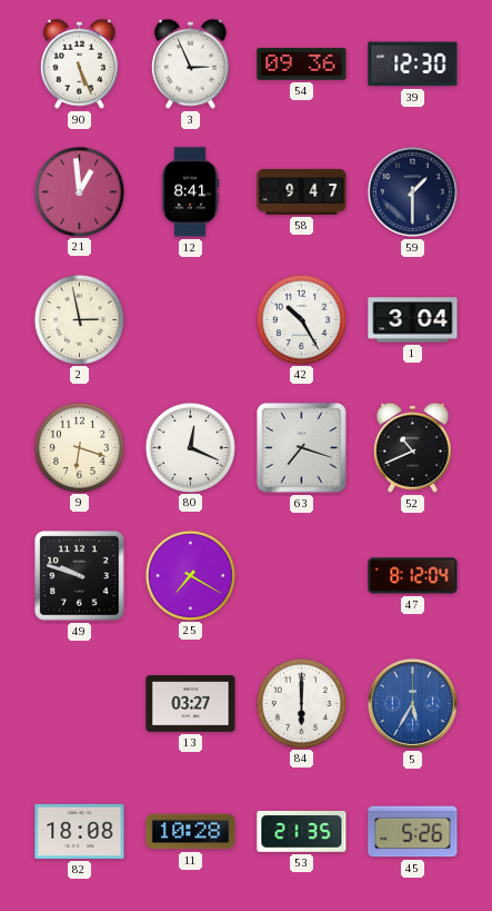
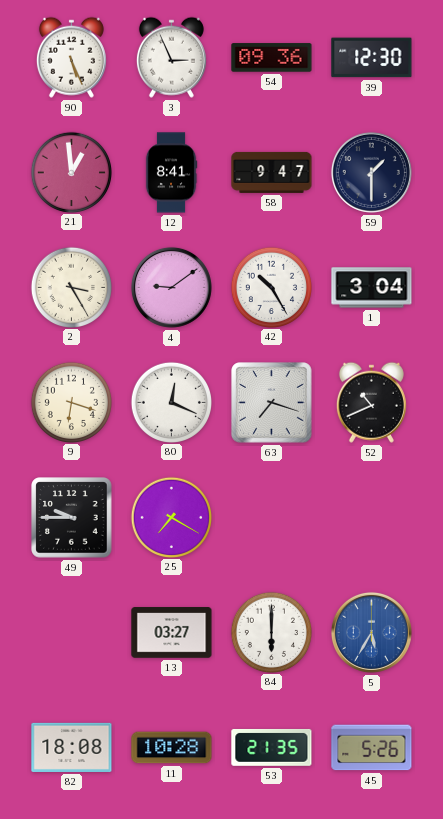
2: 2:58 -> 3:25
4: none -> 9:09
49: 9:48 -> 9:45
47: 8:12 -> none
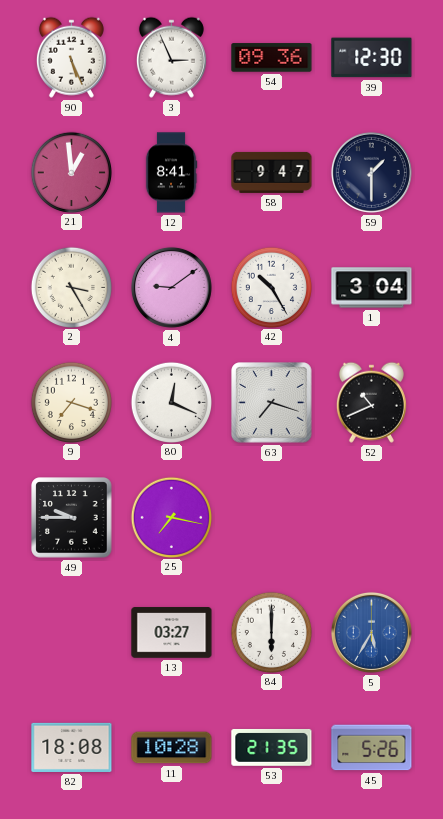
9: 6:18 -> 7:18
25: 7:20 -> 7:17
